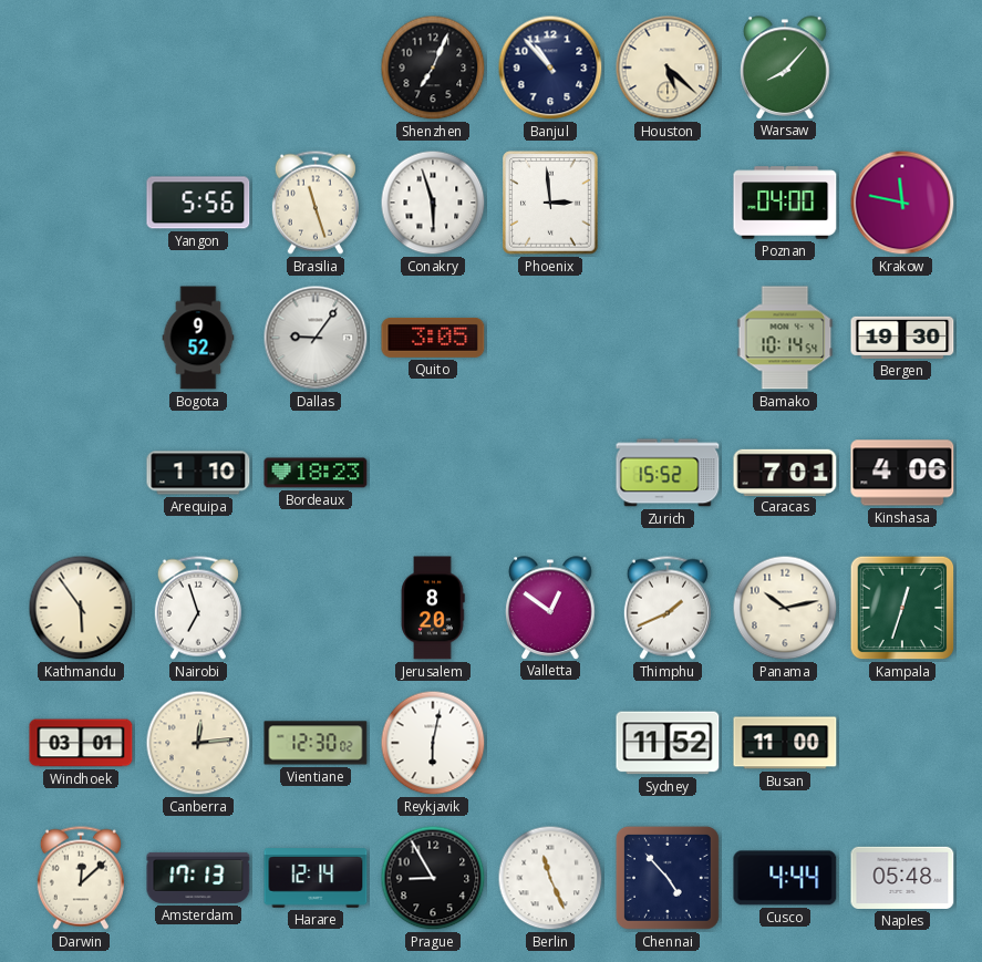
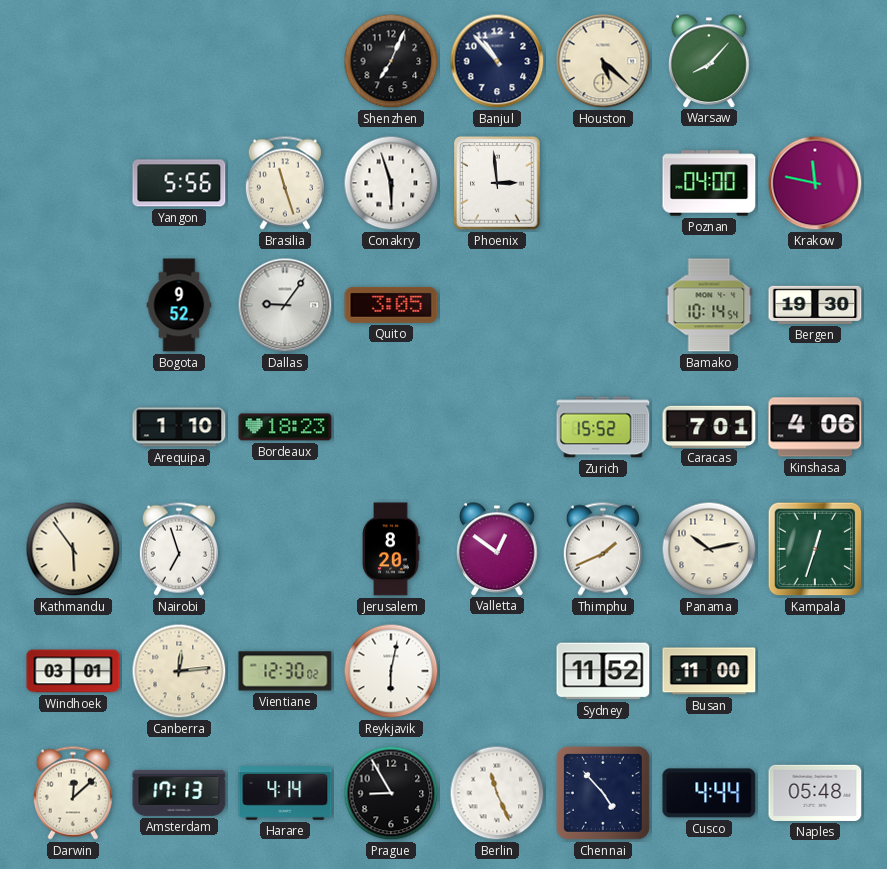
Harare: 12:14 -> 4:14
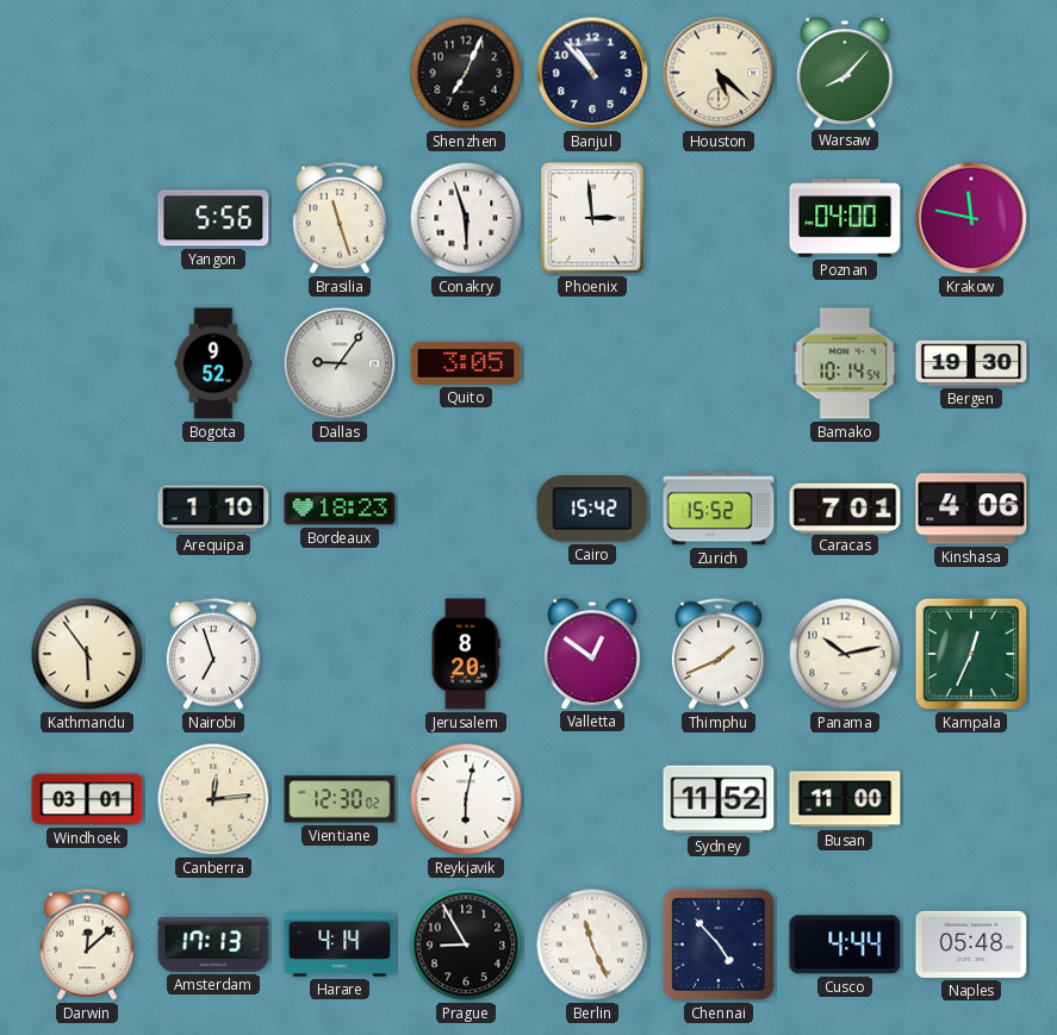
Cairo: none -> 15:42
Kampala: 12:33 -> 12:34
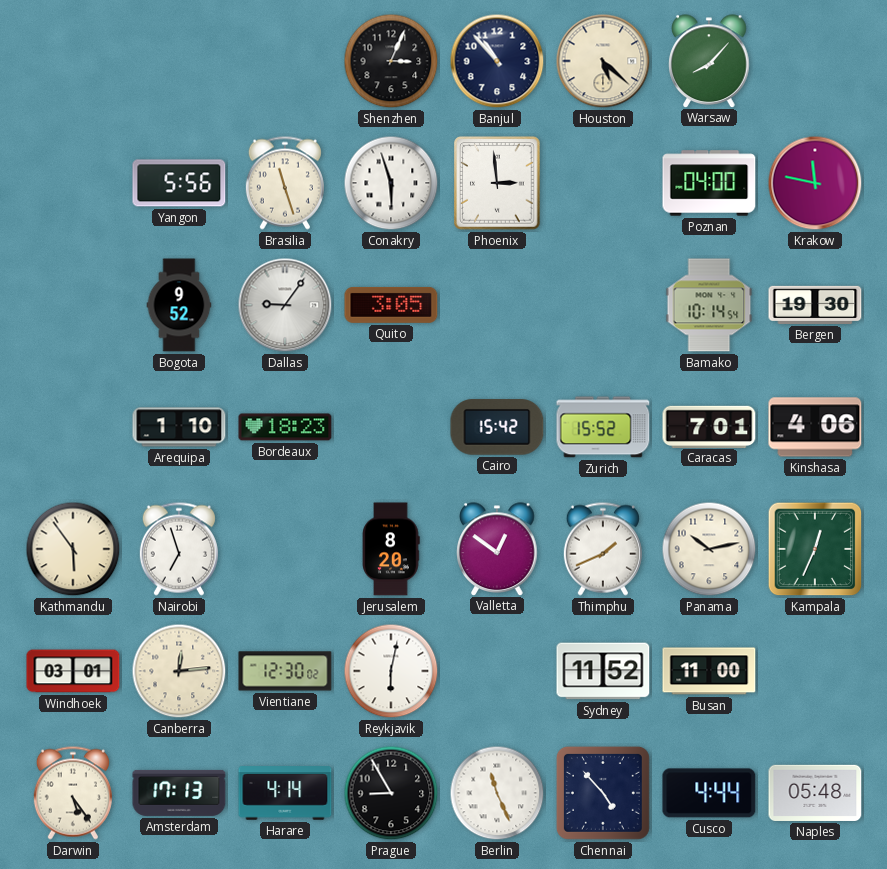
Shenzhen: 7:04 -> 3:04
Darwin: 12:08 -> 5:24
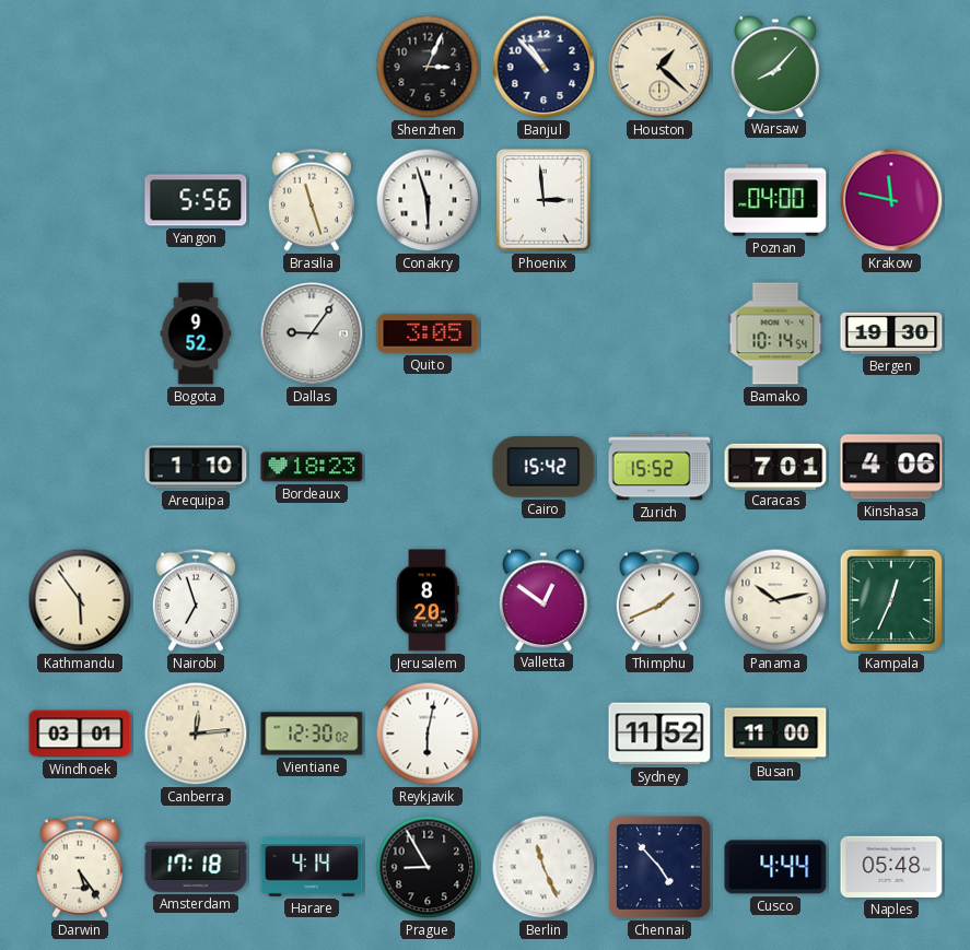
Houston: 5:22 -> 1:22
Amsterdam: 17:13 -> 17:18
